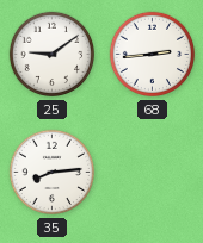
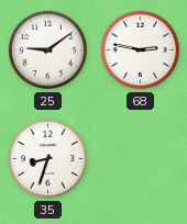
68: 2:44 -> 2:47
35: 8:14 -> 8:33
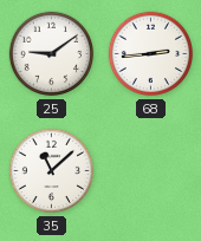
68: 2:47 -> 2:44
35: 8:33 -> 11:08
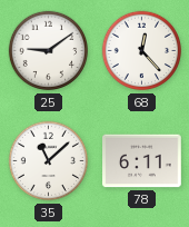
68: 2:44 -> 12:23
78: none -> 6:11
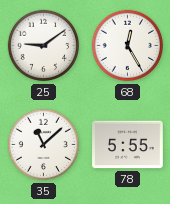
68: 12:23 -> 12:25
78: 6:11 -> 5:55
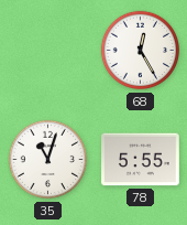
25: 9:09 -> none
35: 11:08 -> 11:03
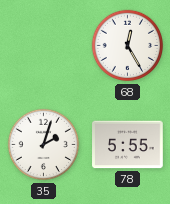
35: 11:03 -> 2:03
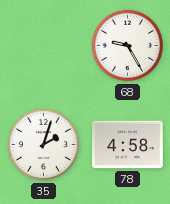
68: 12:25 -> 9:25
78: 5:55 -> 4:58
